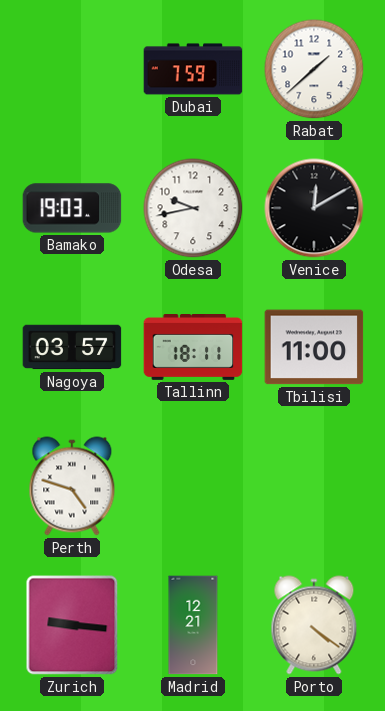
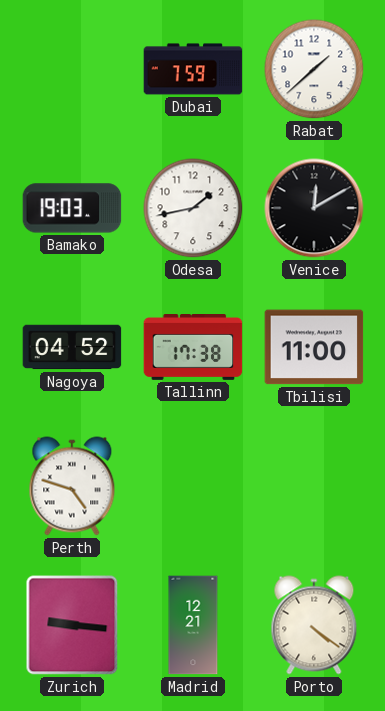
Odesa: 9:43 -> 1:43
Nagoya: 03:57 -> 04:52
Tallinn: 18:11 -> 17:38
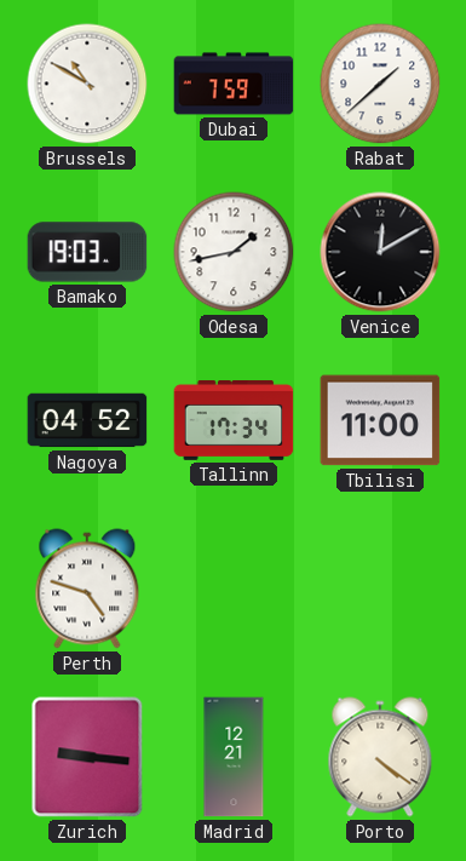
Brussels: none -> 10:50
Tallinn: 17:38 -> 17:34
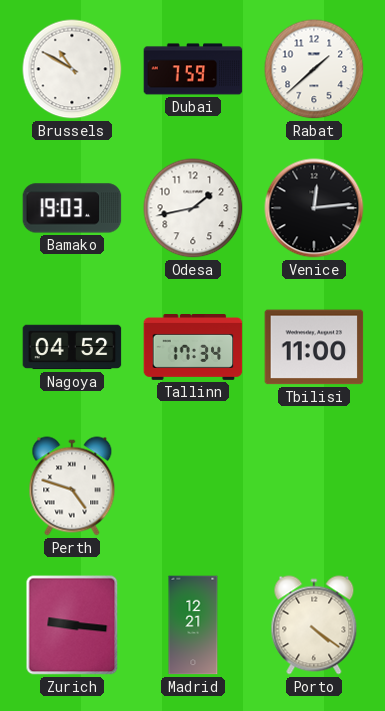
Venice: 12:10 -> 12:14
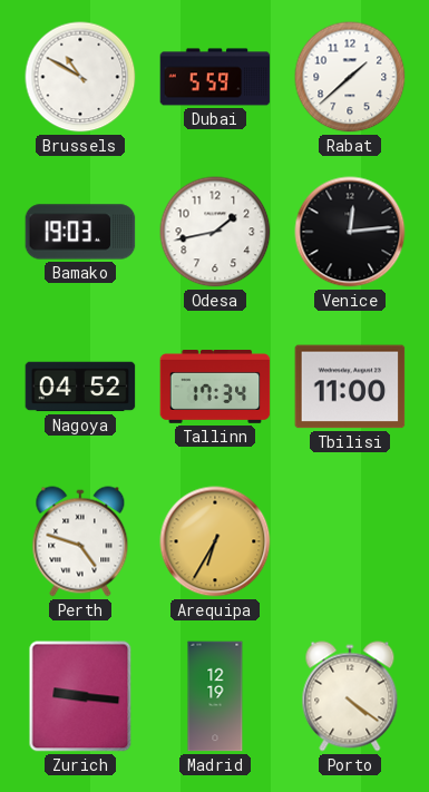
Dubai: 7:59 -> 5:59
Arequipa: none -> 6:35
Madrid: 12:21 -> 12:19
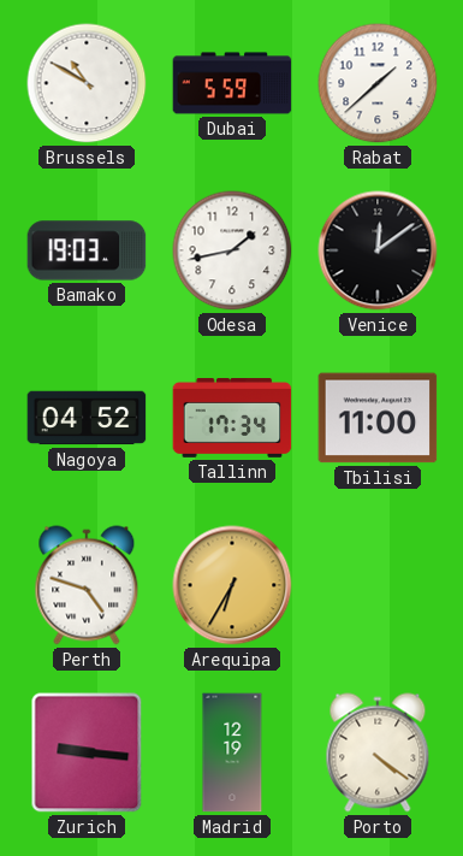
Venice: 12:14 -> 12:09
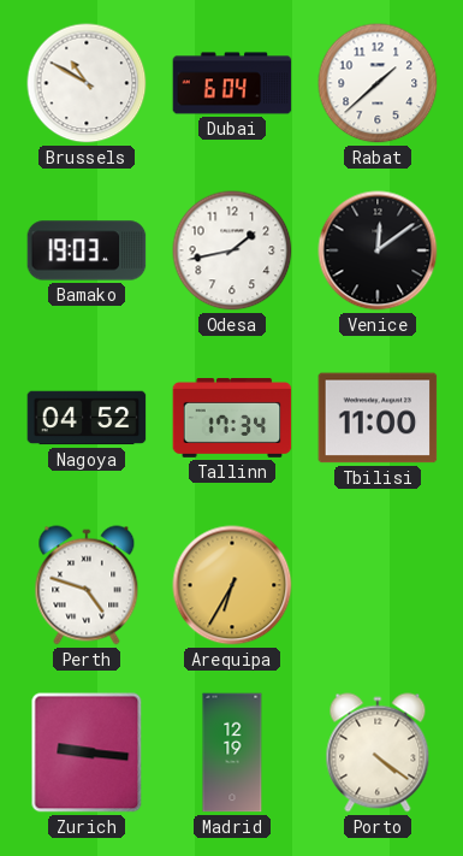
Dubai: 5:59 -> 6:04
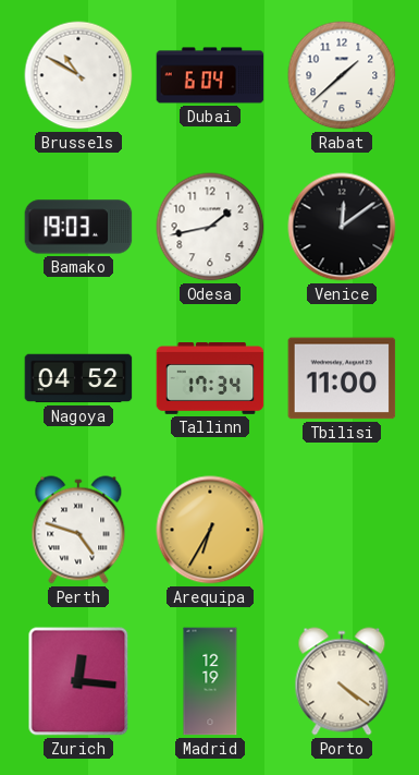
Zurich: 9:16 -> 12:16
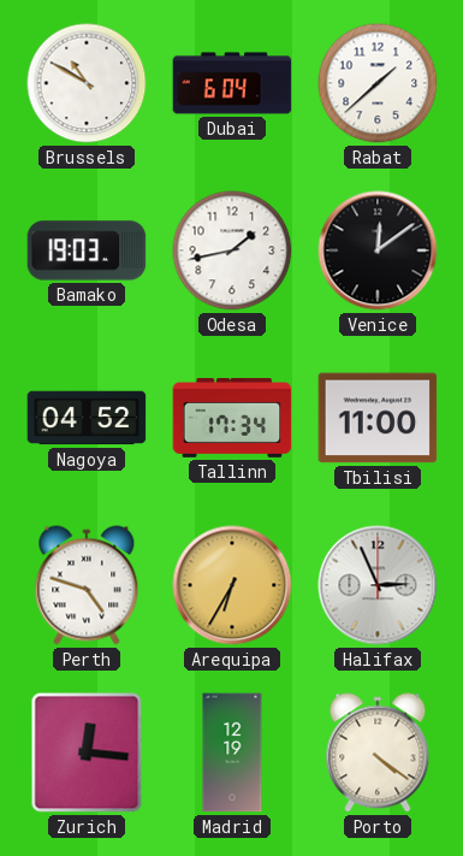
Halifax: none -> 2:56
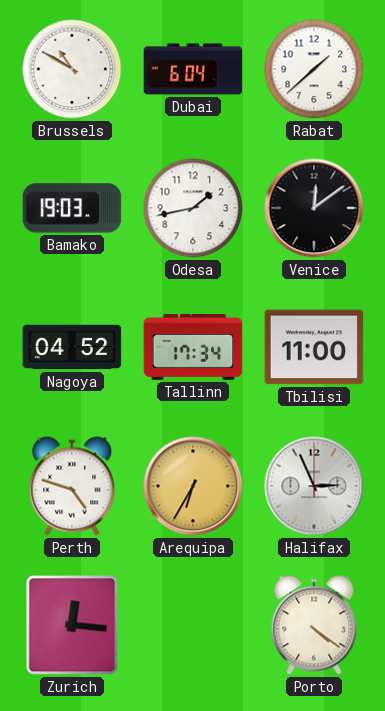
Madrid: 12:19 -> none
